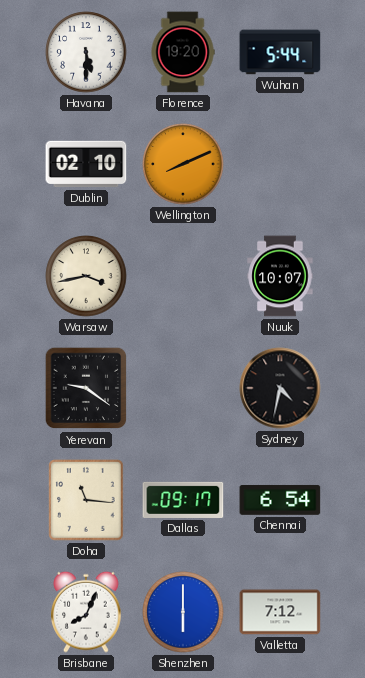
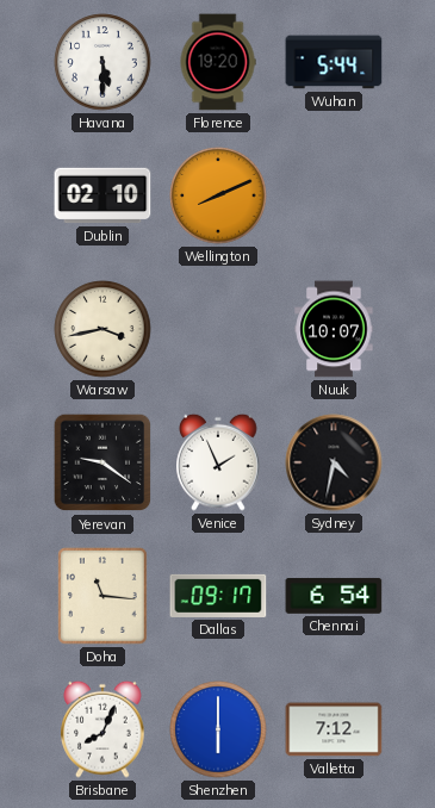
Venice: none -> 1:56
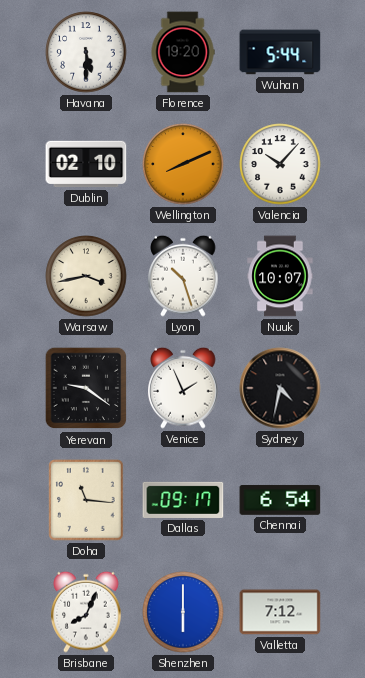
Valencia: none -> 10:07
Lyon: none -> 10:27
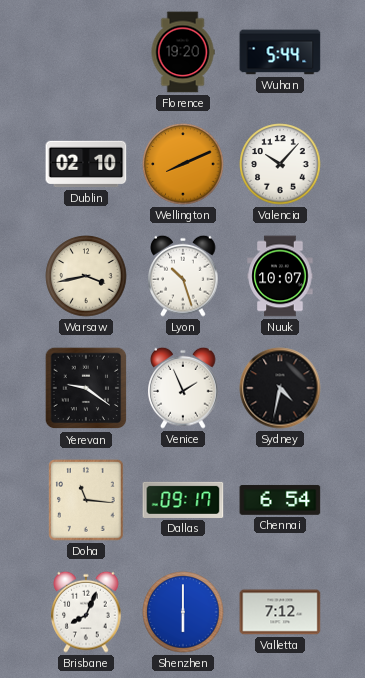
Havana: 5:30 -> none
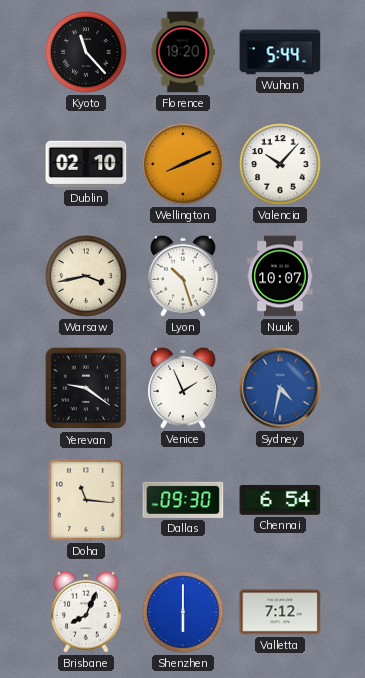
Kyoto: none -> 11:23
Sydney dial: black -> blue
Dallas: 09:17 -> 09:30
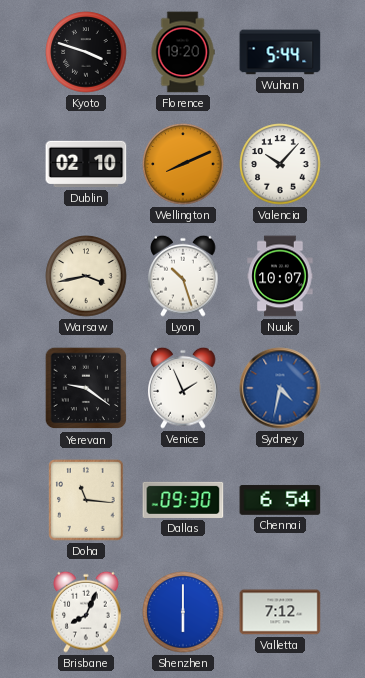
Kyoto: 11:23 -> 3:48
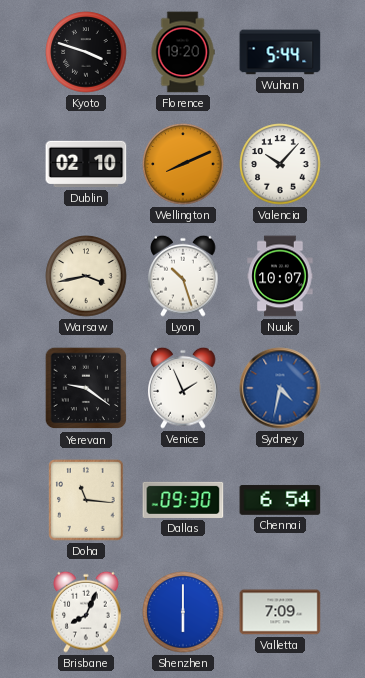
Valletta: 7:12 -> 7:09
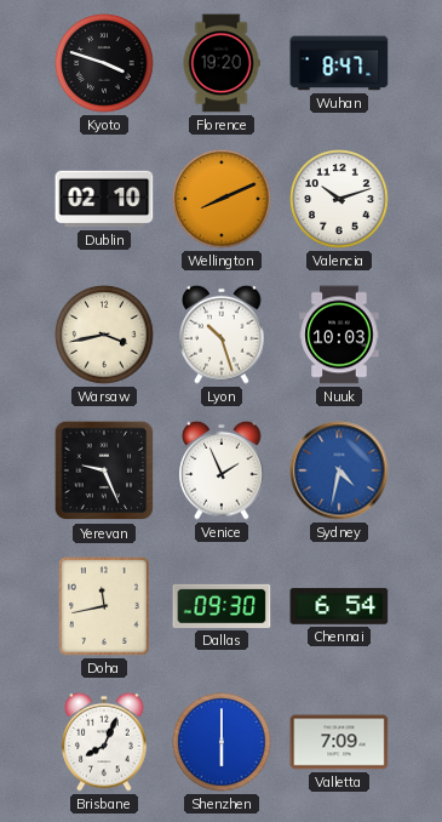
Wuhan: 5:44 -> 8:47
Valencia: 10:07 -> 10:12
Nuuk: 10:07 -> 10:03
Yerevan: 9:21 -> 9:26
Doha: 11:16 -> 11:43
